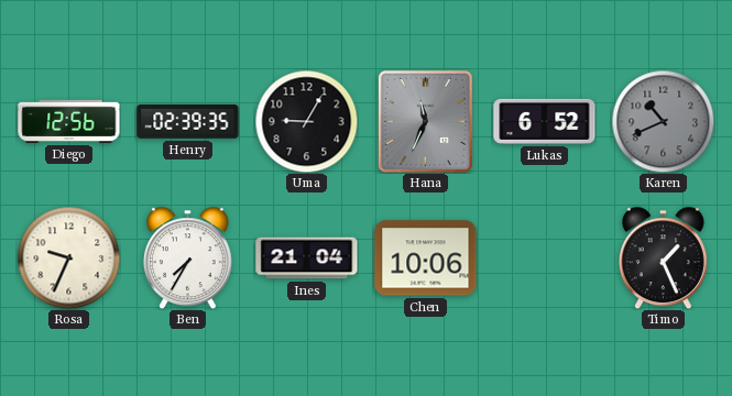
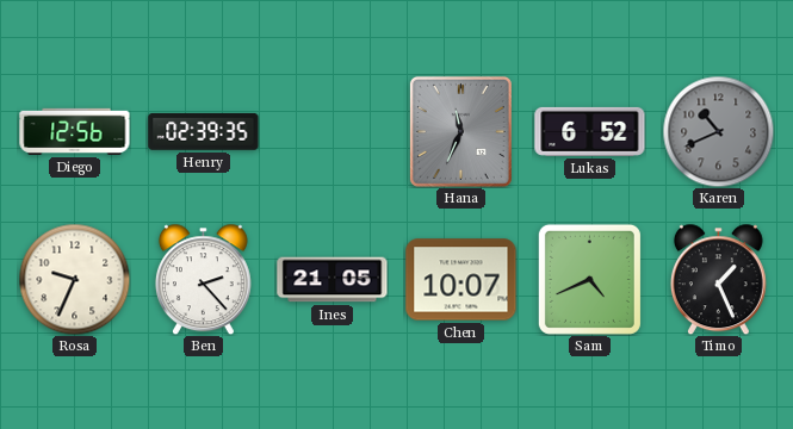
Uma: 9:05 -> none
Ben: 7:35 -> 2:23
Ines: 21:04 -> 21:05
Chen: 10:06 -> 10:07
Sam: none -> 4:41
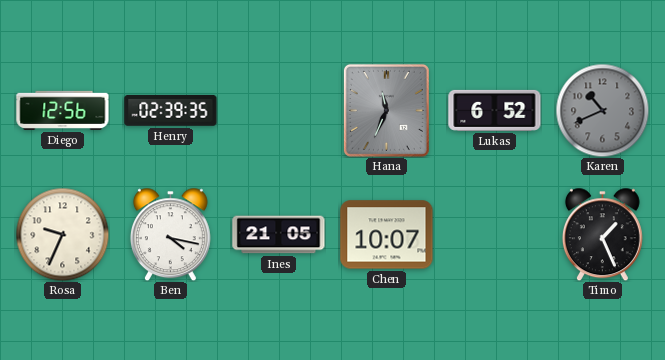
Ben: 2:23 -> 4:17
Sam: 4:41 -> none
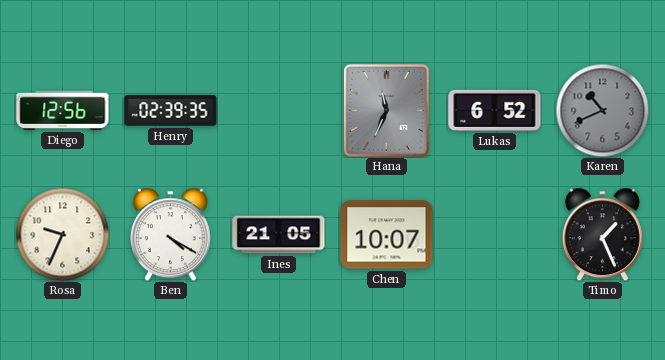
Ben: 4:17 -> 4:20
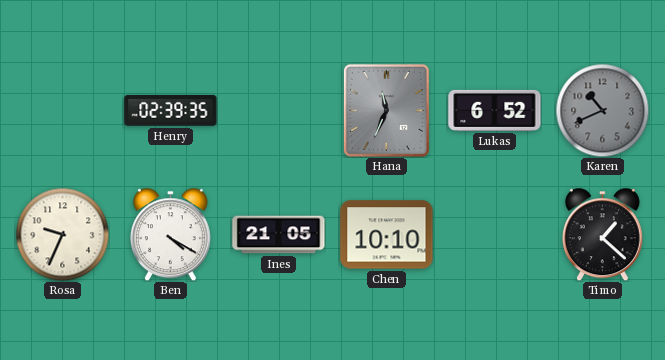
Diego: 12:56 -> none
Chen: 10:07 -> 10:10
Timo: 1:26 -> 1:22
